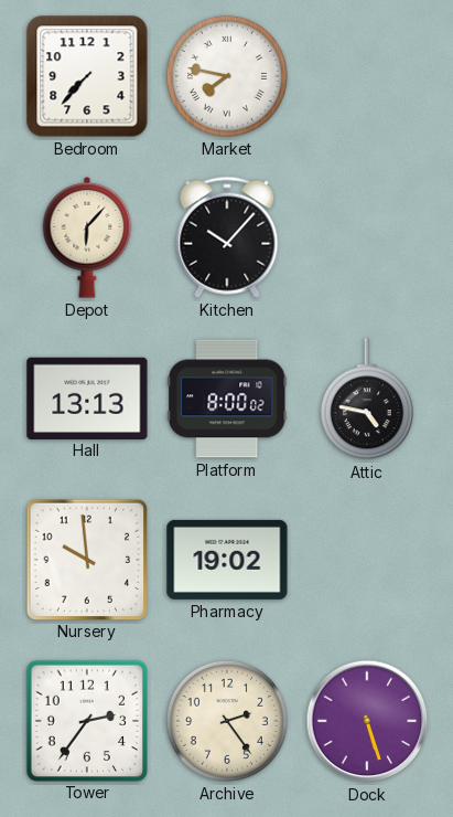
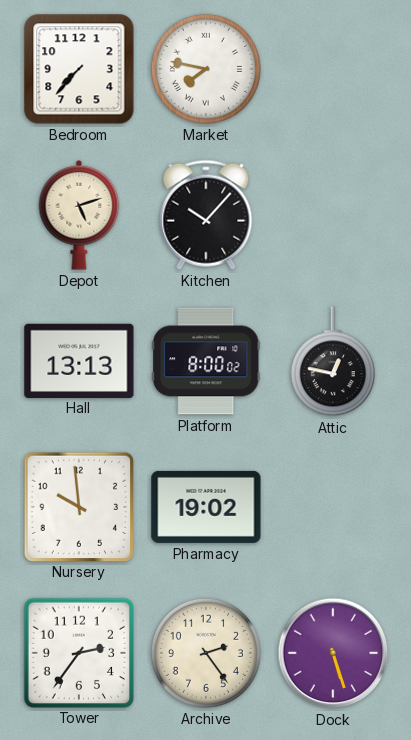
Depot: 6:07 -> 5:12
Attic: 4:47 -> 12:47
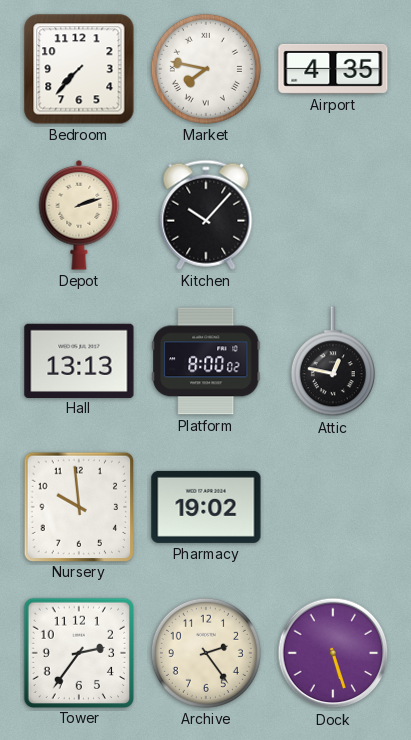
Airport: none -> 4:35
Depot: 5:12 -> 2:12
